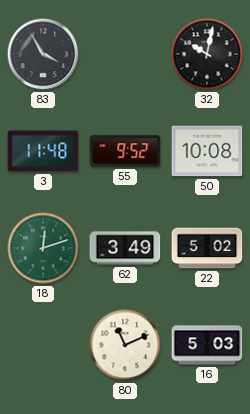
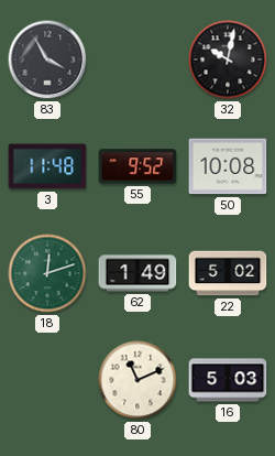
62: 3:49 -> 1:49
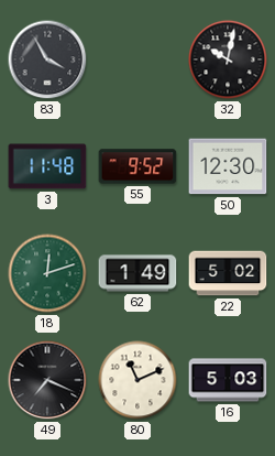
50: 10:08 -> 12:30
49: none -> 7:19
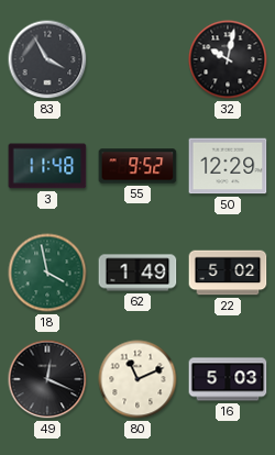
50: 12:30 -> 12:29
18: 12:12 -> 3:58
49: 7:19 -> 12:19
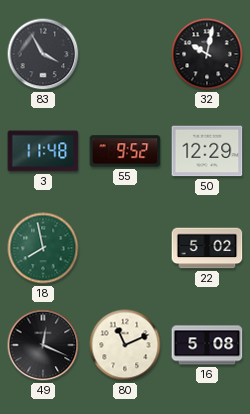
18: 3:58 -> 7:58
62: 1:49 -> none
16: 5:03 -> 5:08
